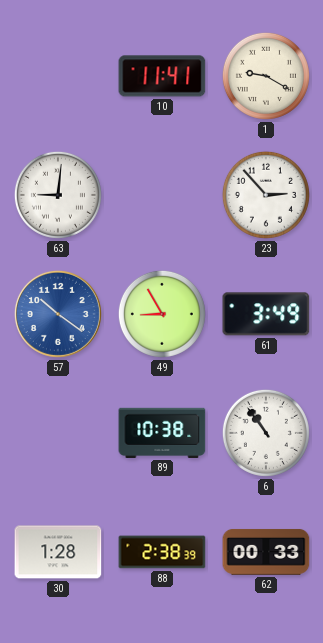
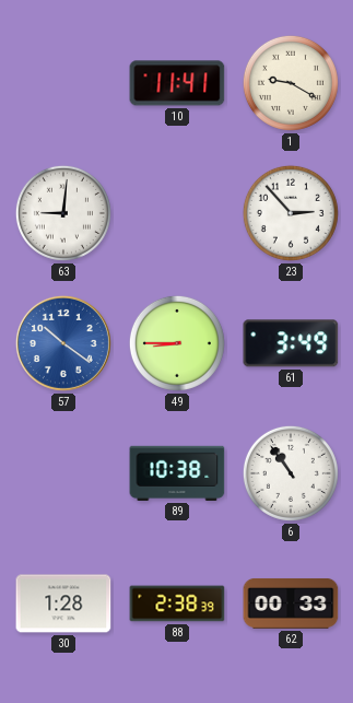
49: 8:55 -> 8:45
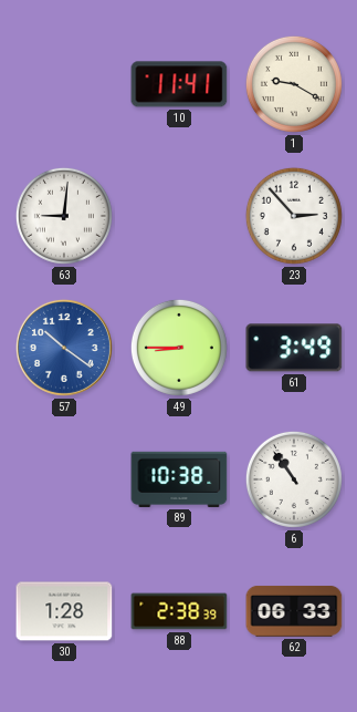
62: 00:33 -> 06:33
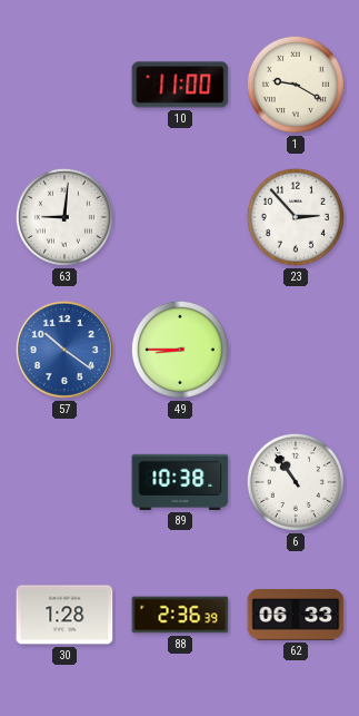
10: 11:41 -> 11:00
61: 3:49 -> none
88: 2:38 -> 2:36
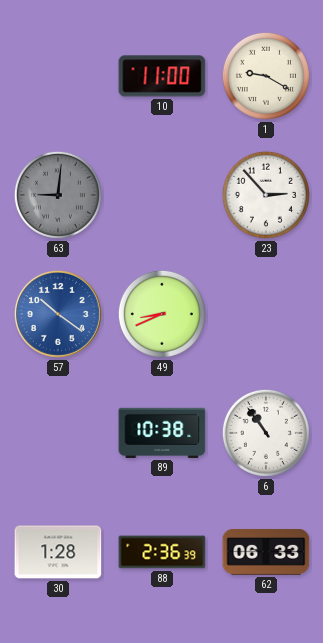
63 dial: white -> grey
49: 8:45 -> 8:41
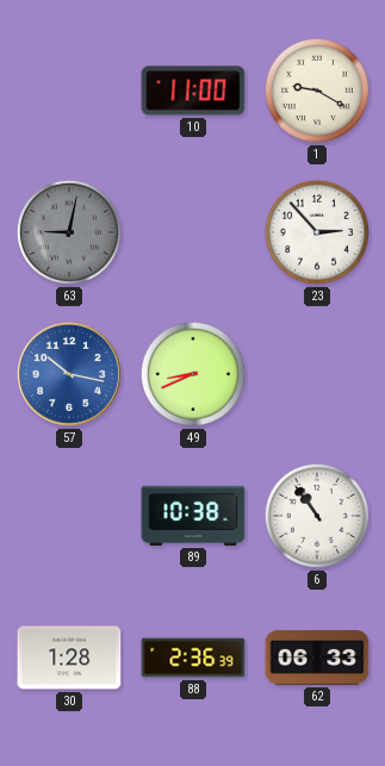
63: 9:01 -> 9:02
57: 10:21 -> 10:17
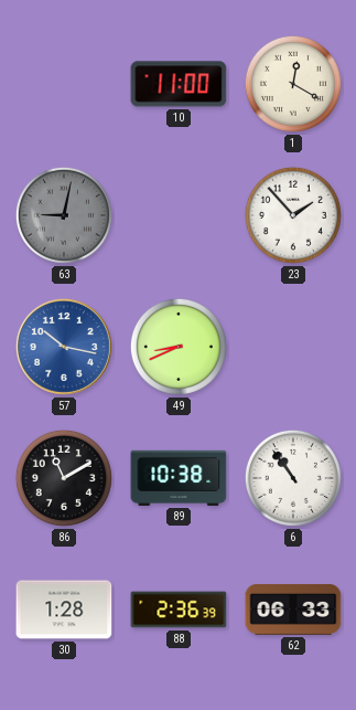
1: 9:20 -> 12:20
23: 2:53 -> 1:53
86: none -> 11:10
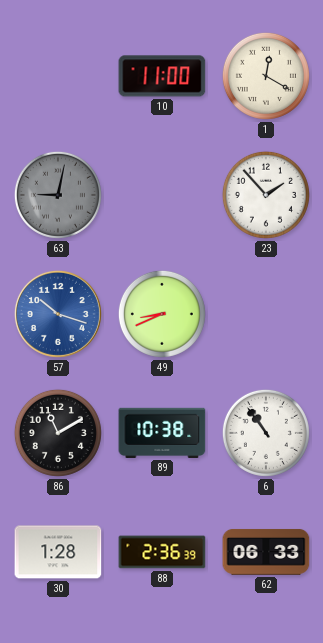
57: 10:17 -> 10:18
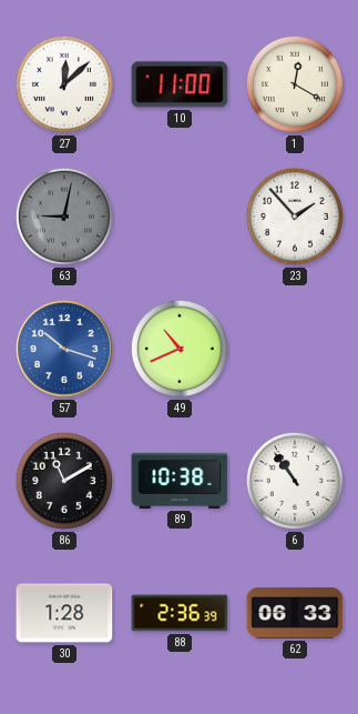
27: none -> 12:08
49: 8:41 -> 10:41
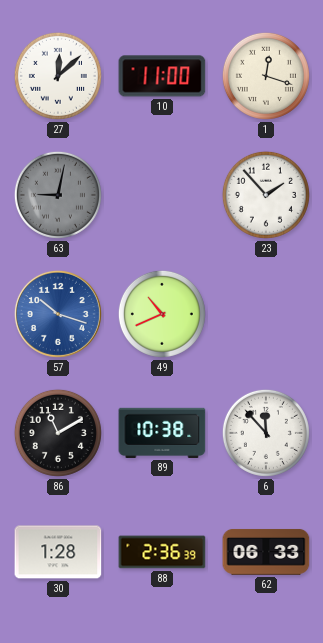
1: 12:20 -> 12:18
6: 10:54 -> 11:53
